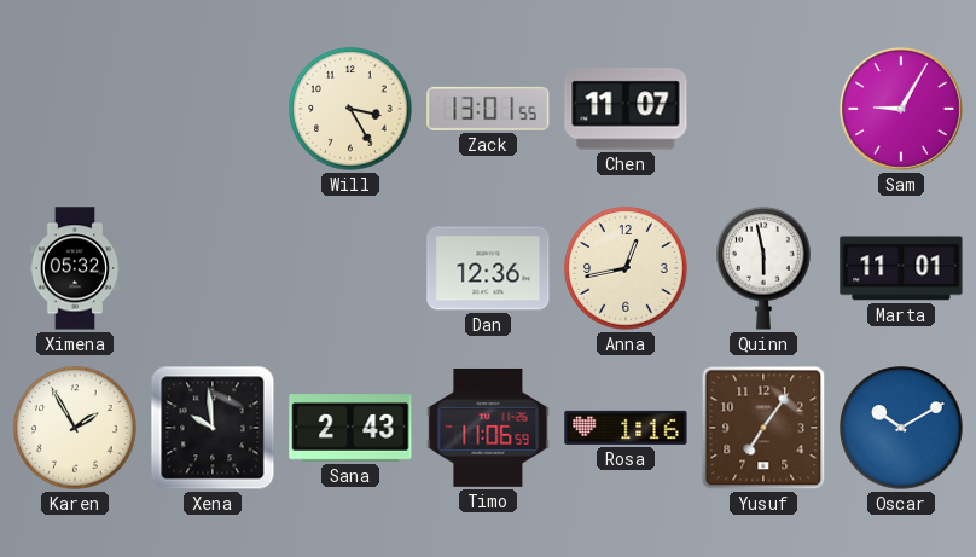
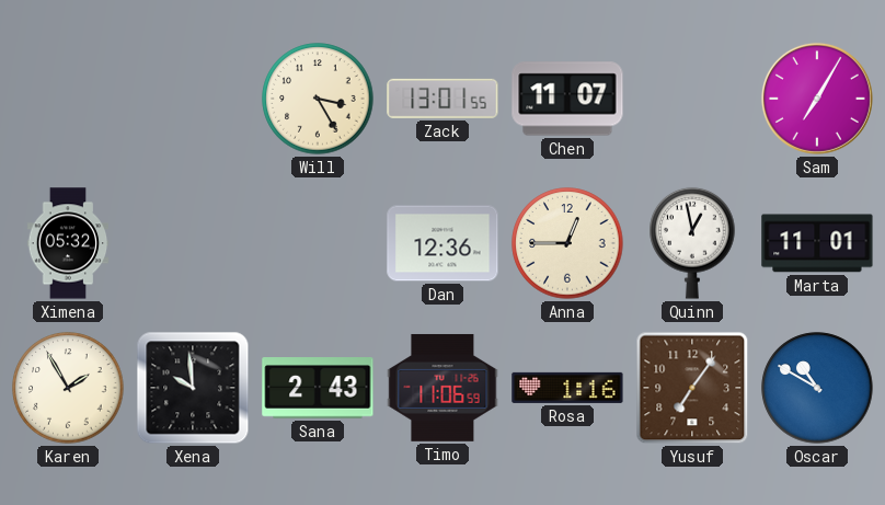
Sam: 9:05 -> 7:05
Anna: 12:43 -> 12:45
Quinn: 5:58 -> 12:58
Oscar: 10:10 -> 10:50
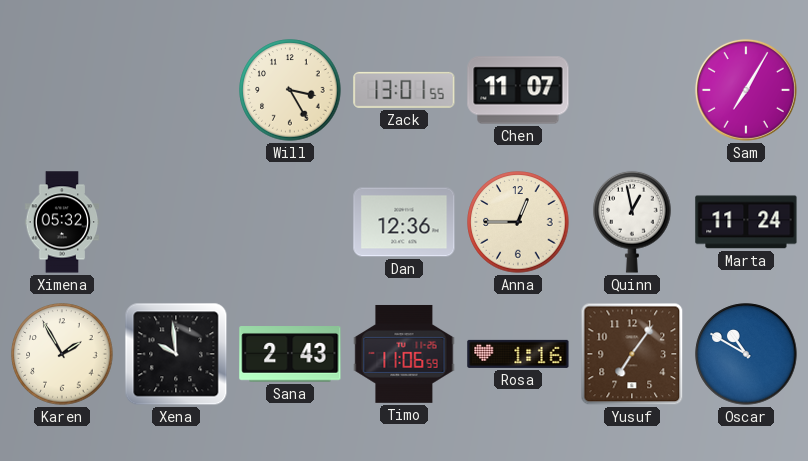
Marta: 11:01 -> 11:24
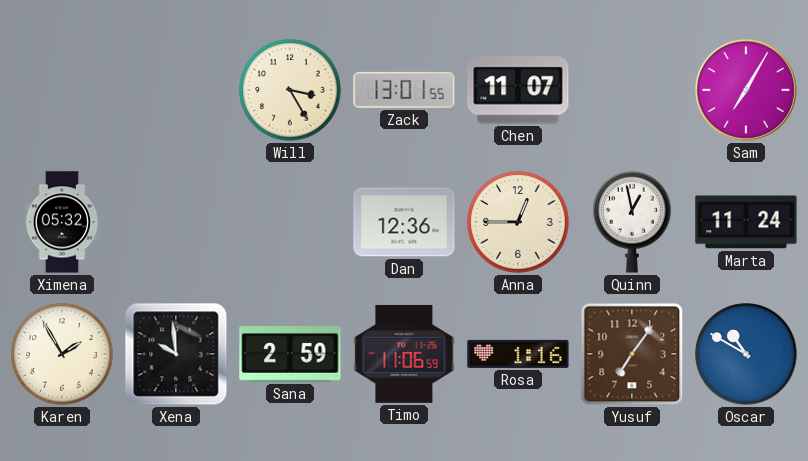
Sana: 2:43 -> 2:59
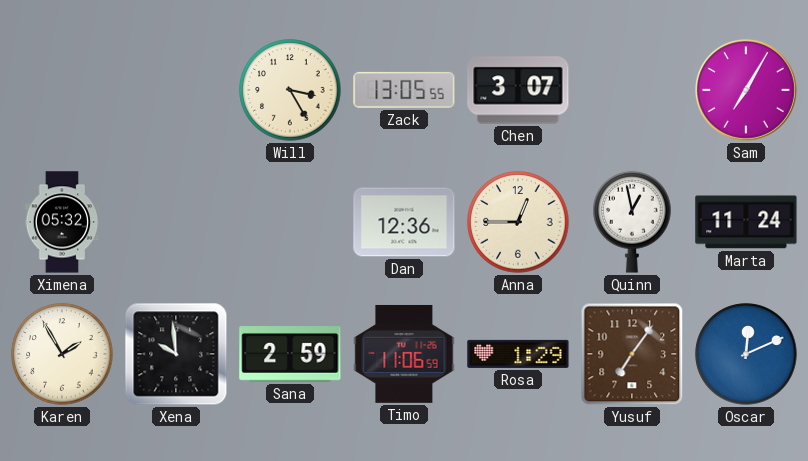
Zack: 13:01 -> 13:05
Chen: 11:07 -> 3:07
Rosa: 1:16 -> 1:29
Oscar: 10:50 -> 12:11
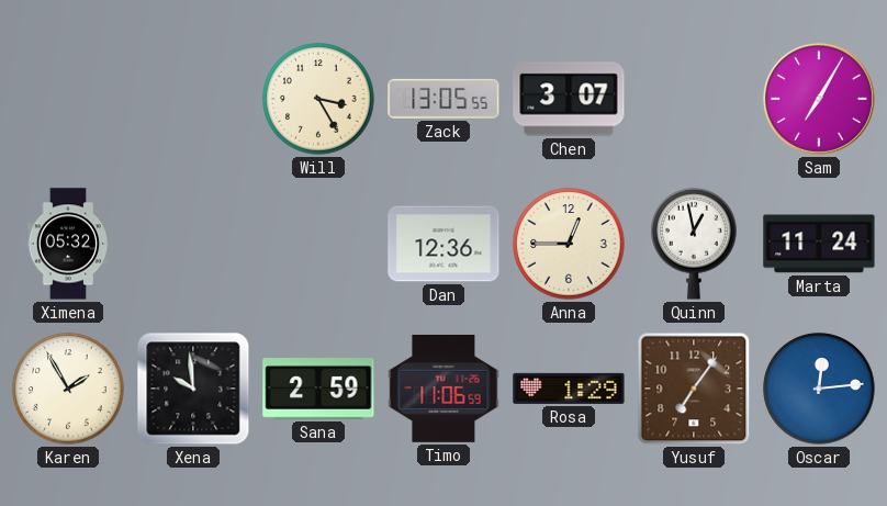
Oscar: 12:11 -> 12:14
